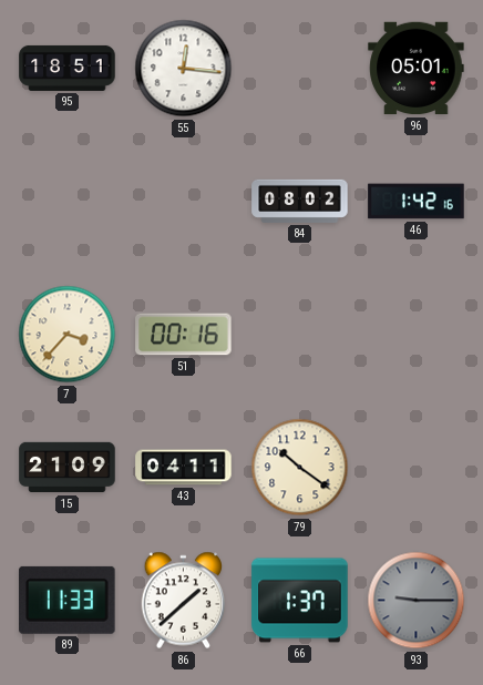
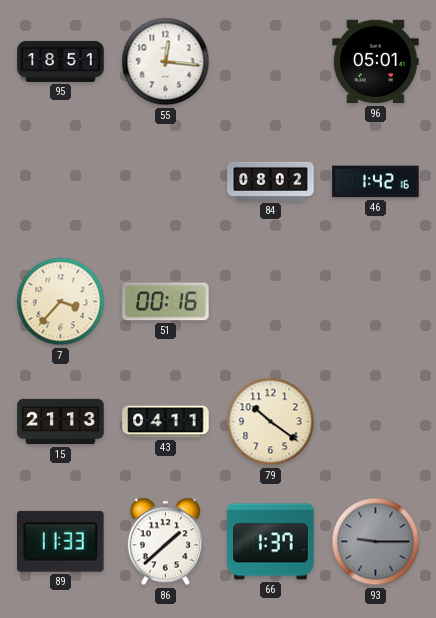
15: 21:09 -> 21:13
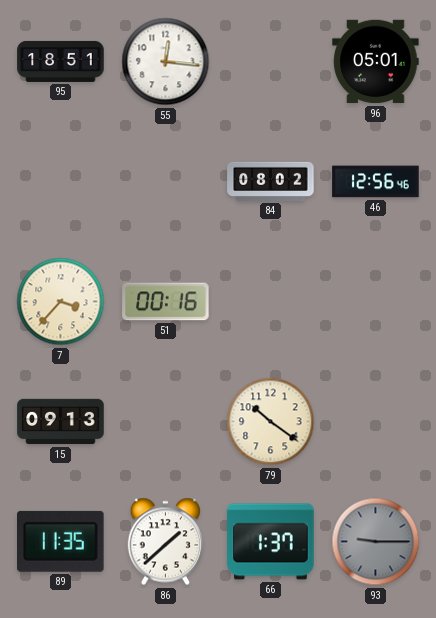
46: 1:42 -> 12:56
15: 21:13 -> 09:13
43: 04:11 -> none
89: 11:33 -> 11:35
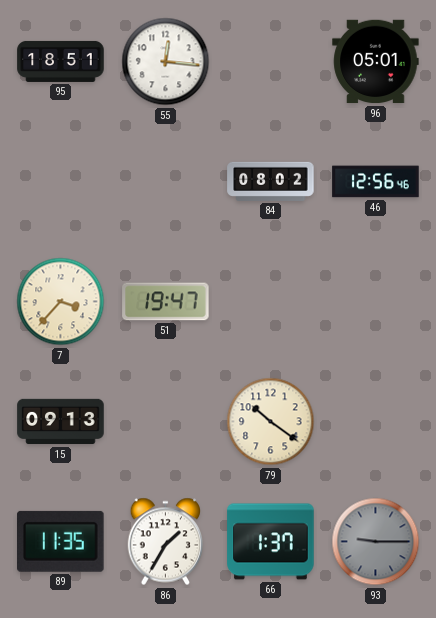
51: 00:16 -> 19:47
86: 1:38 -> 1:35
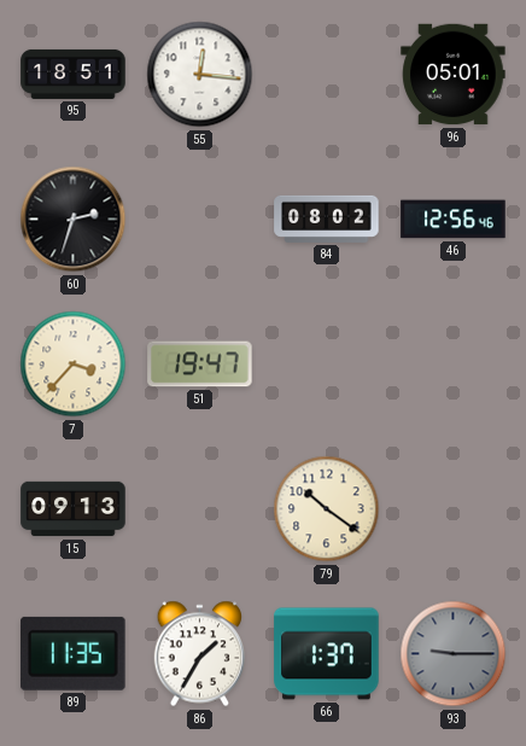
60: none -> 2:33
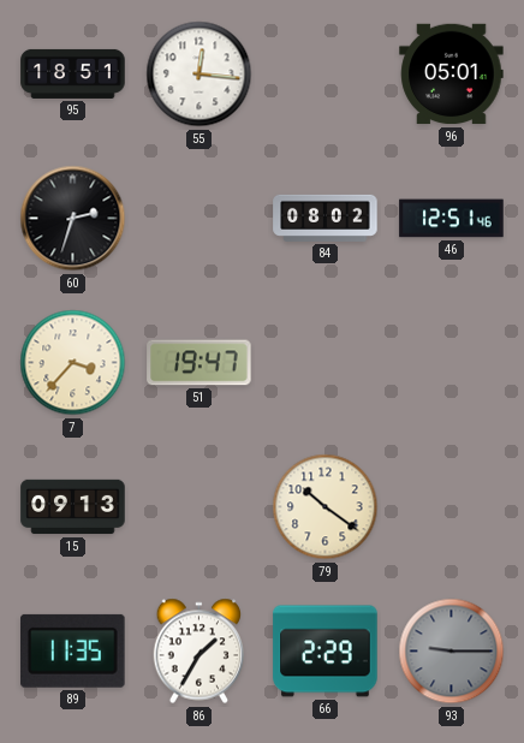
46: 12:56 -> 12:51
66: 1:37 -> 2:29
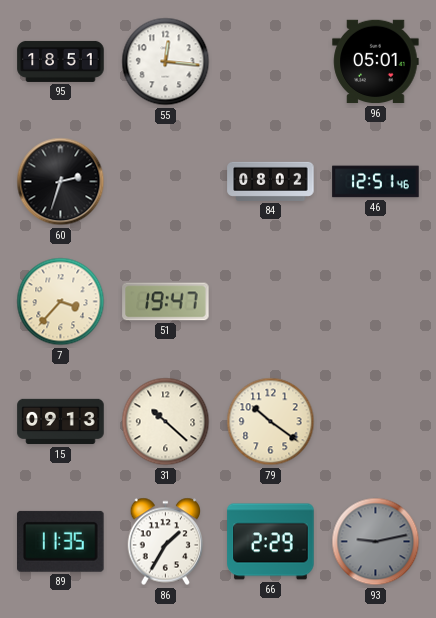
31: none -> 10:22
93: 9:15 -> 9:13
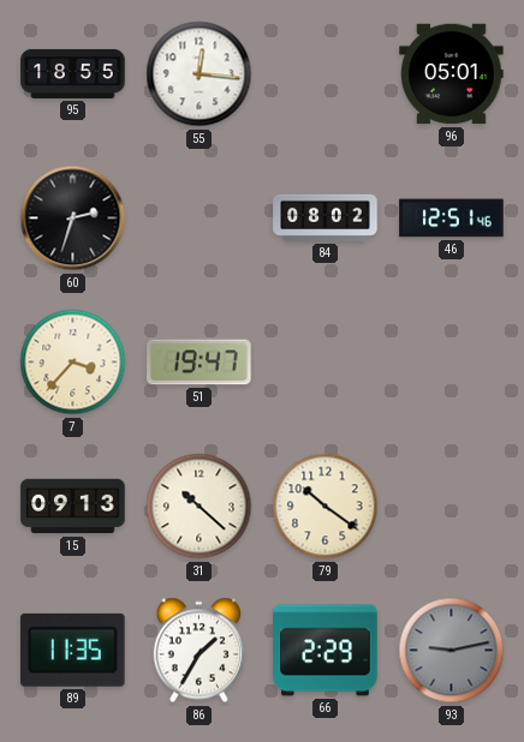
95: 18:51 -> 18:55
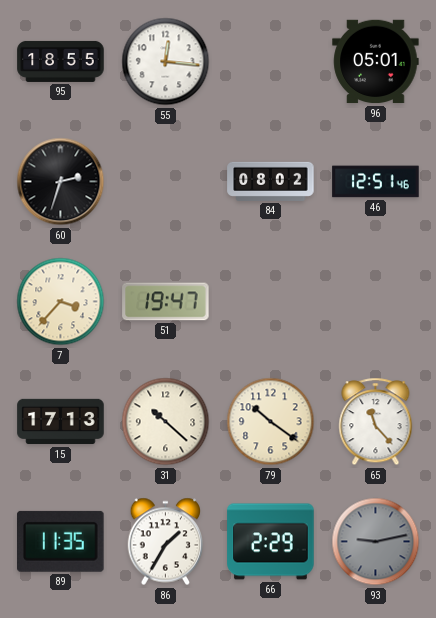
15: 09:13 -> 17:13
65: none -> 11:23
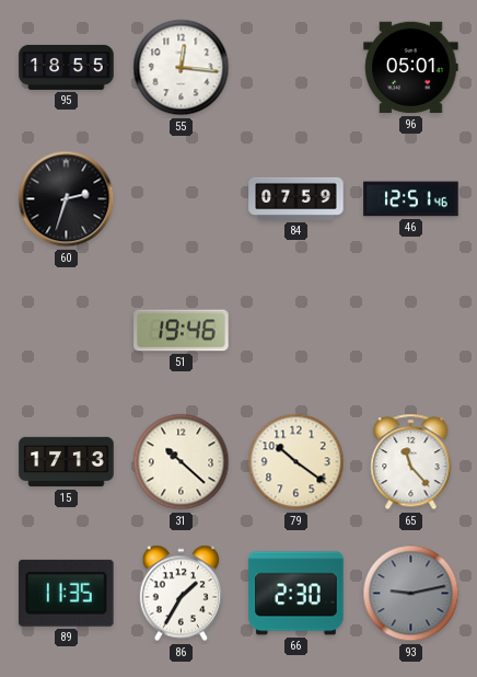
84: 08:02 -> 07:59
7: 3:37 -> none
51: 19:47 -> 19:46
66: 2:29 -> 2:30
